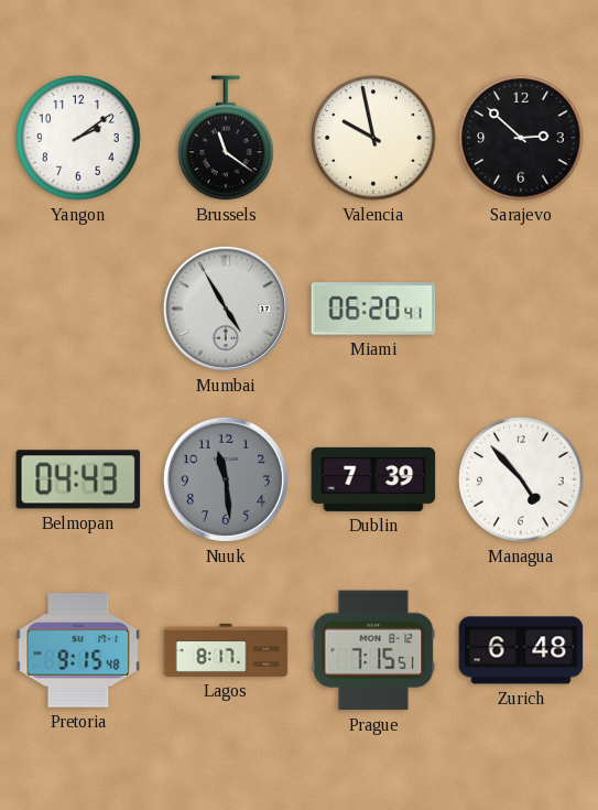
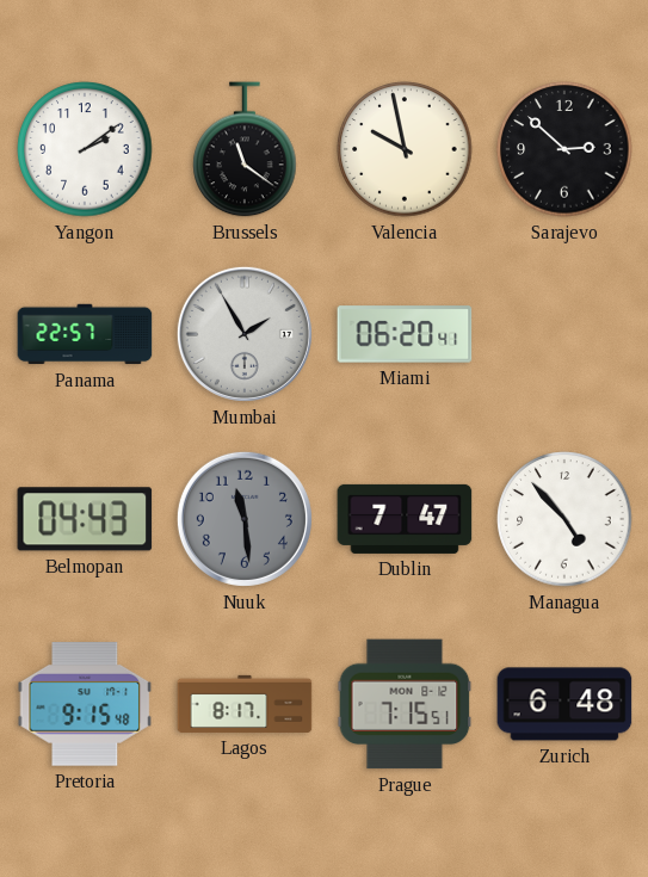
Panama: none -> 22:57
Mumbai: 4:55 -> 1:55
Dublin: 7:39 -> 7:47
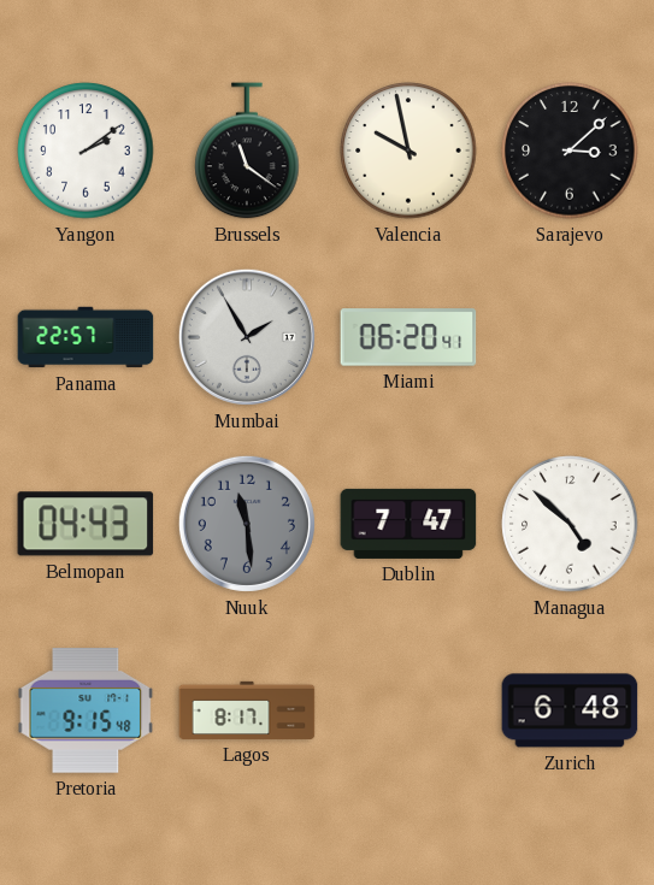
Sarajevo: 2:52 -> 3:08
Managua: 4:53 -> 4:52
Prague: 7:15 -> none
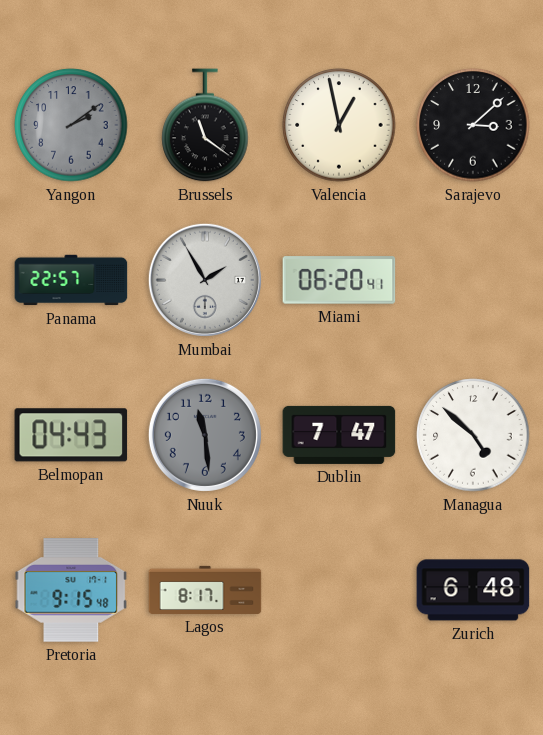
Yangon dial: white -> grey
Valencia: 9:58 -> 12:58
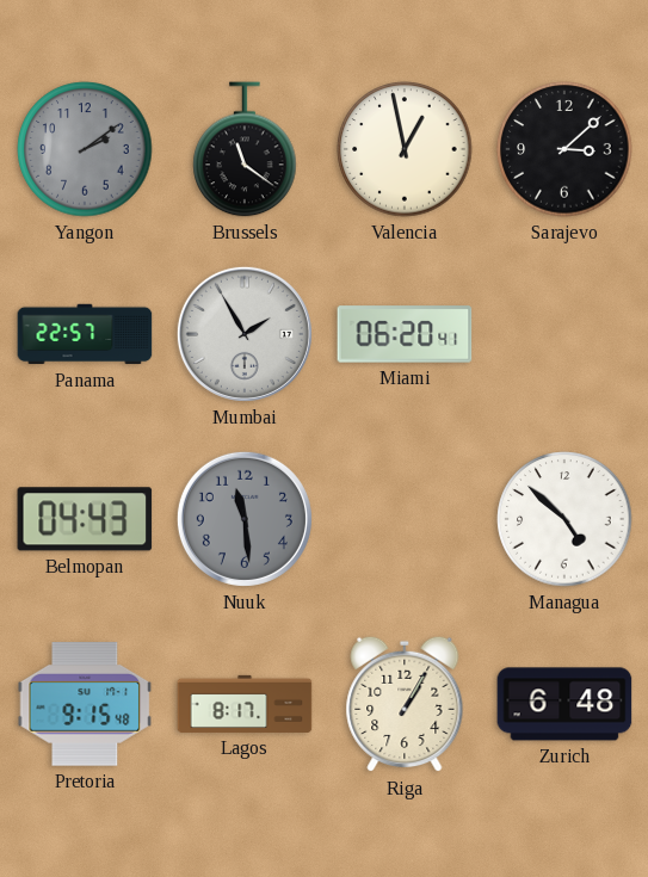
Dublin: 7:47 -> none
Riga: none -> 1:05
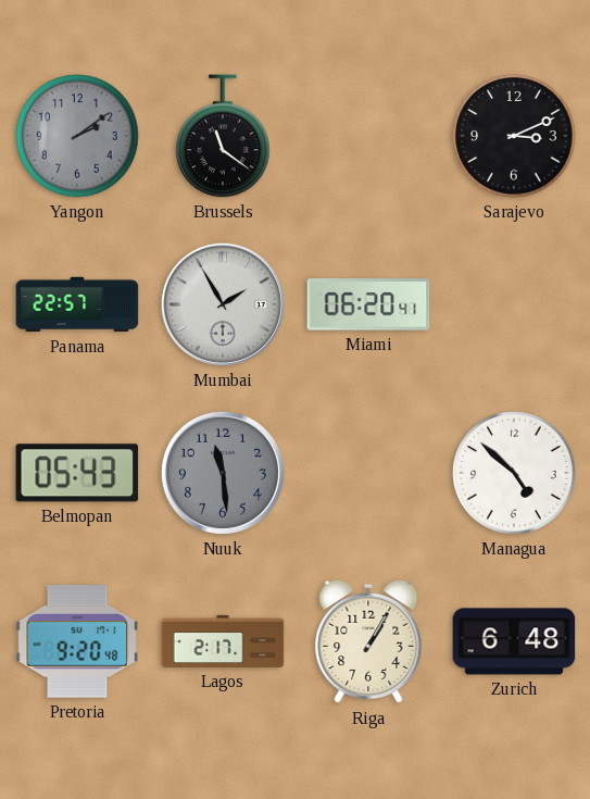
Valencia: 12:58 -> none
Sarajevo: 3:08 -> 3:11
Belmopan: 04:43 -> 05:43
Pretoria: 9:15 -> 9:20
Lagos: 8:17 -> 2:17
